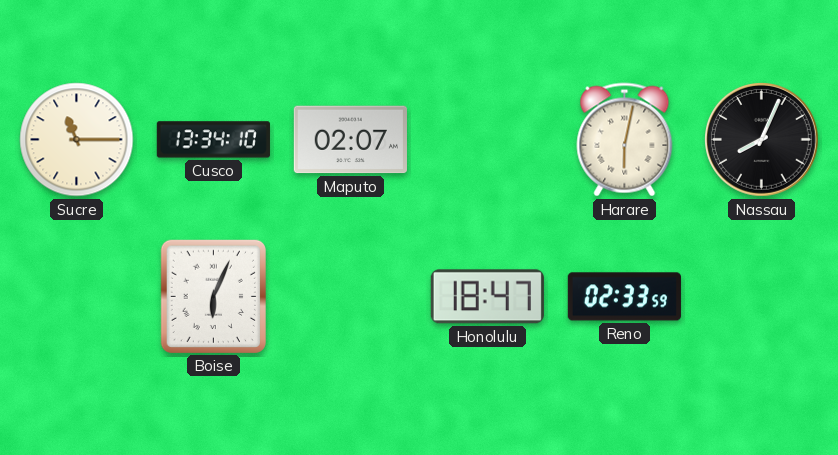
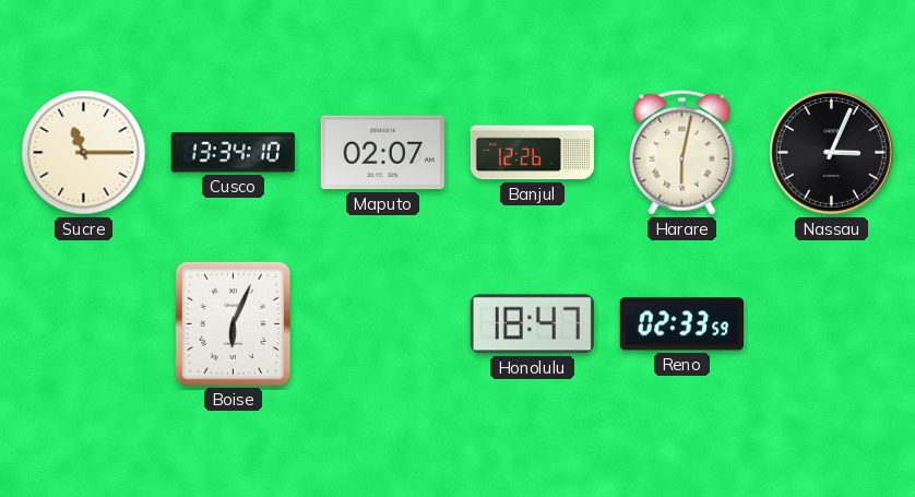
Banjul: none -> 12:26
Nassau: 8:04 -> 3:04
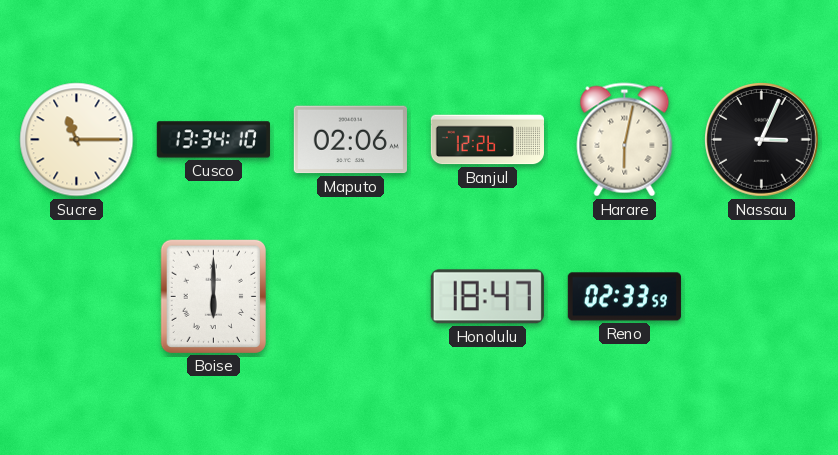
Maputo: 02:07 -> 02:06
Boise: 6:04 -> 6:00
